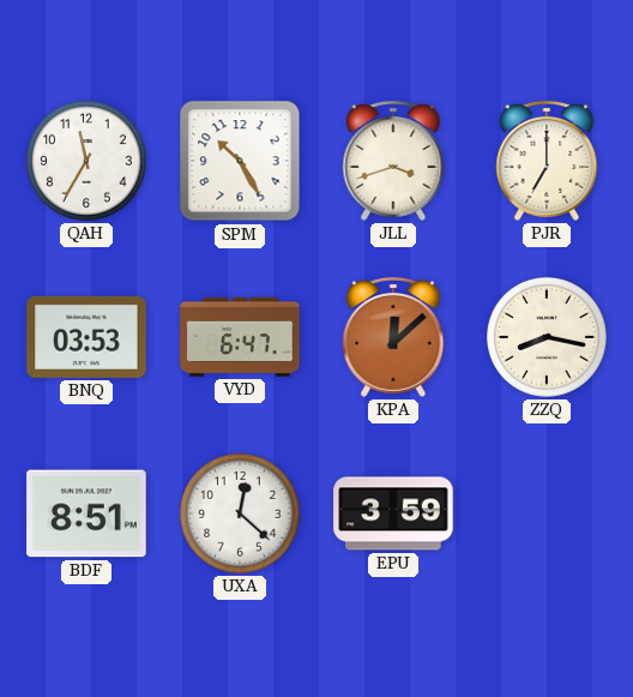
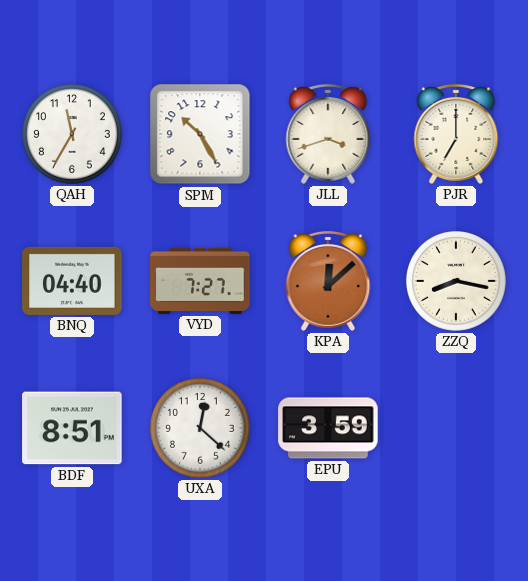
BNQ: 03:53 -> 04:40
VYD: 6:47 -> 7:27
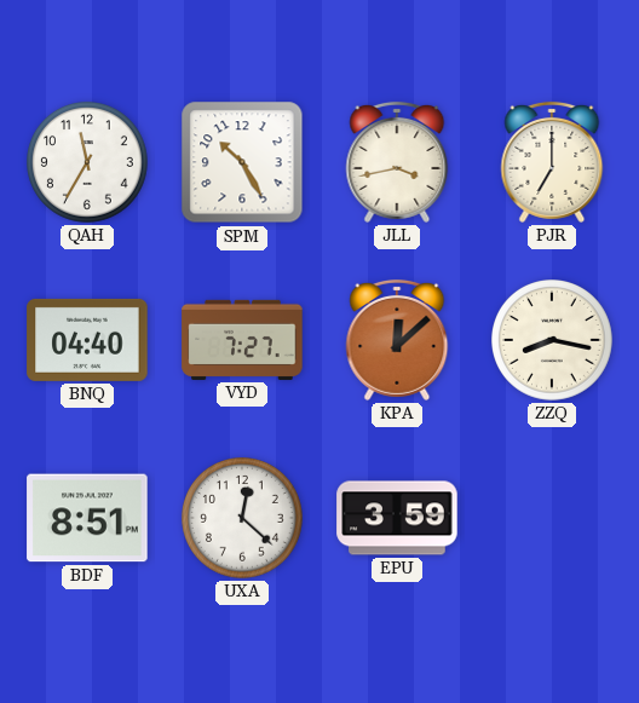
JLL: 3:42 -> 3:43
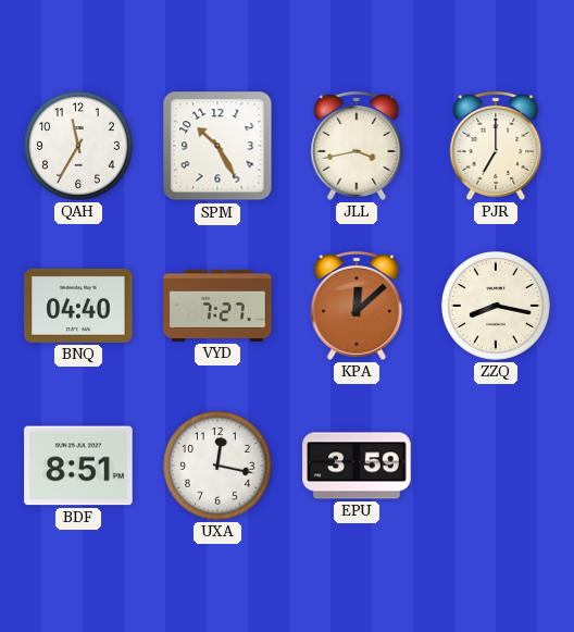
UXA: 12:22 -> 12:17
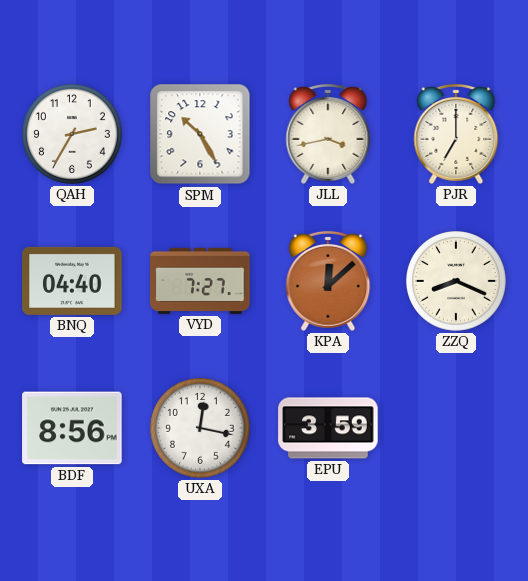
QAH: 11:35 -> 2:35
ZZQ: 8:17 -> 8:19
BDF: 8:51 -> 8:56
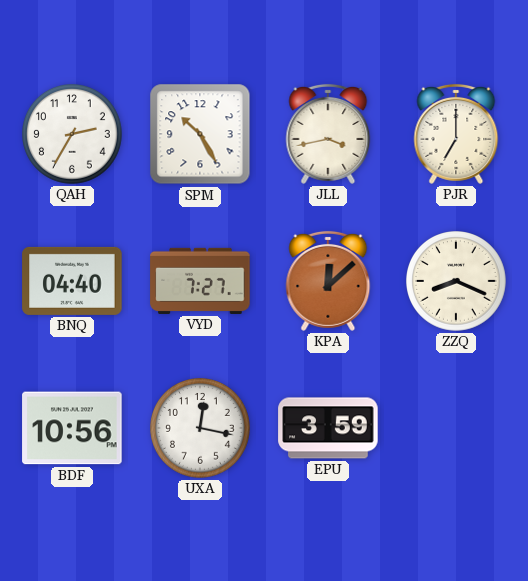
BDF: 8:56 -> 10:56
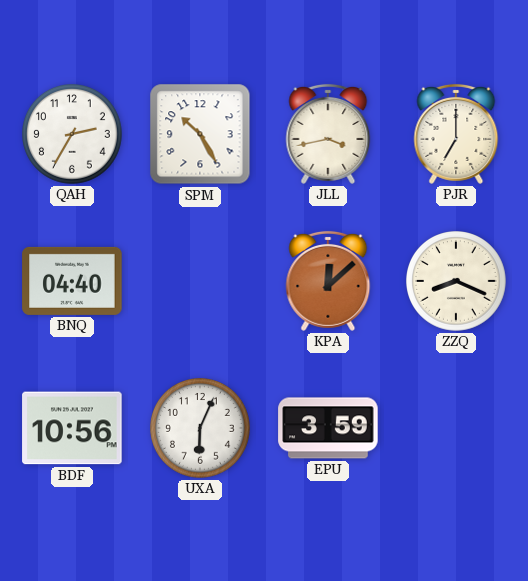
VYD: 7:27 -> none
UXA: 12:17 -> 6:04
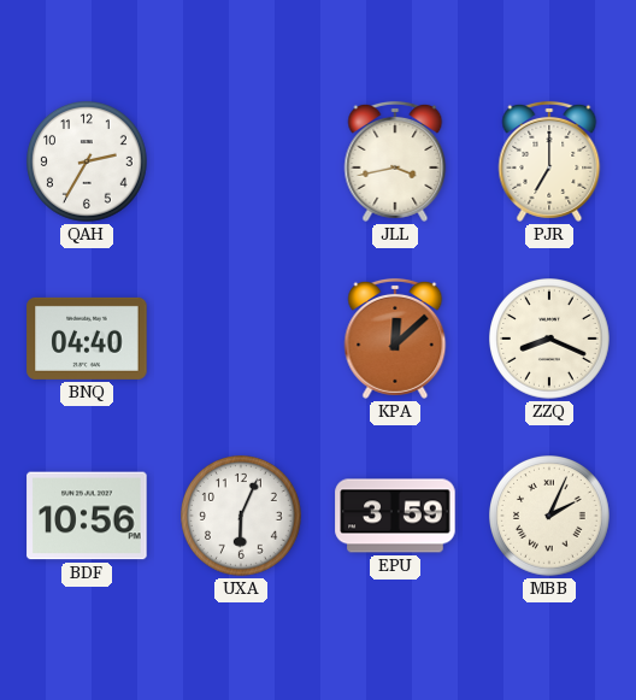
SPM: 10:25 -> none
MBB: none -> 2:04
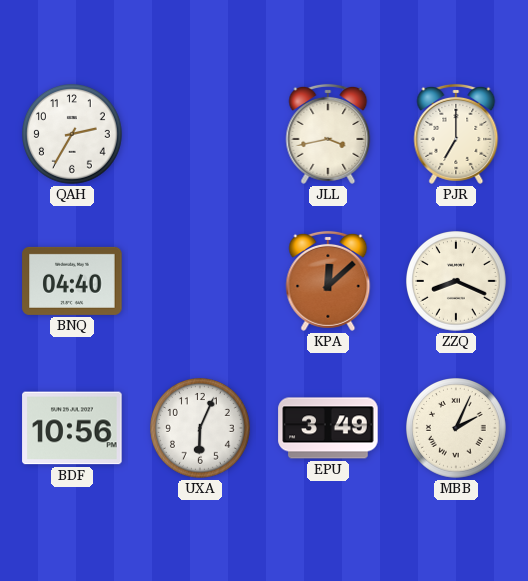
EPU: 3:59 -> 3:49
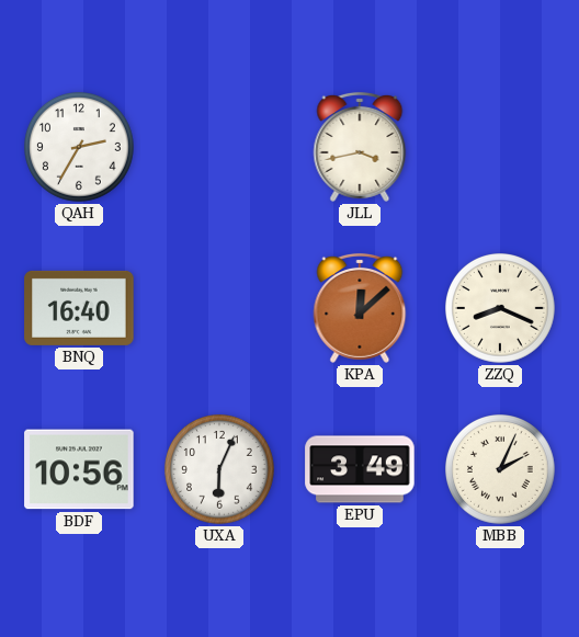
PJR: 7:00 -> none
BNQ: 04:40 -> 16:40
